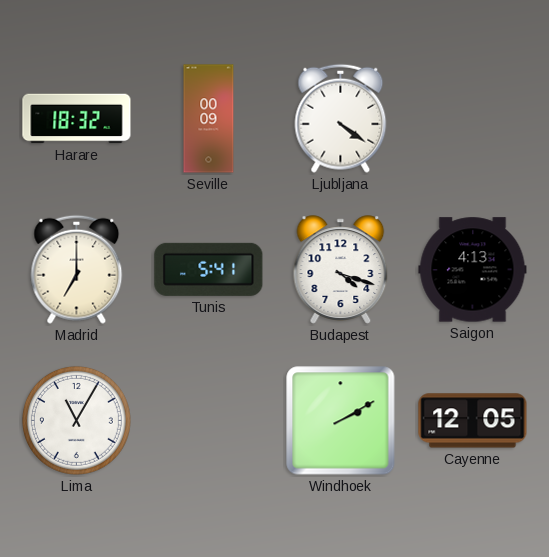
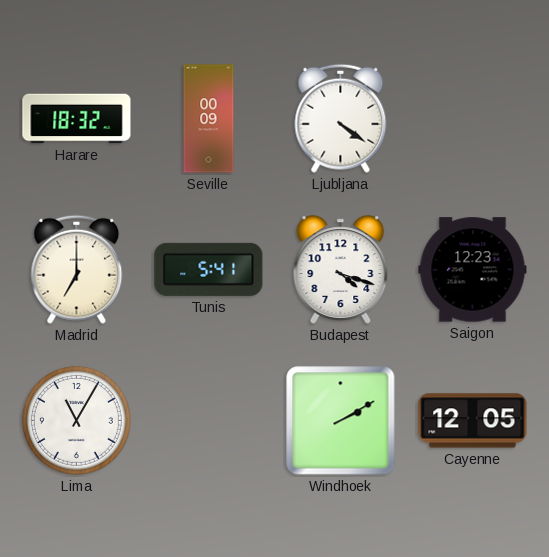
Saigon: 4:13 -> 12:23
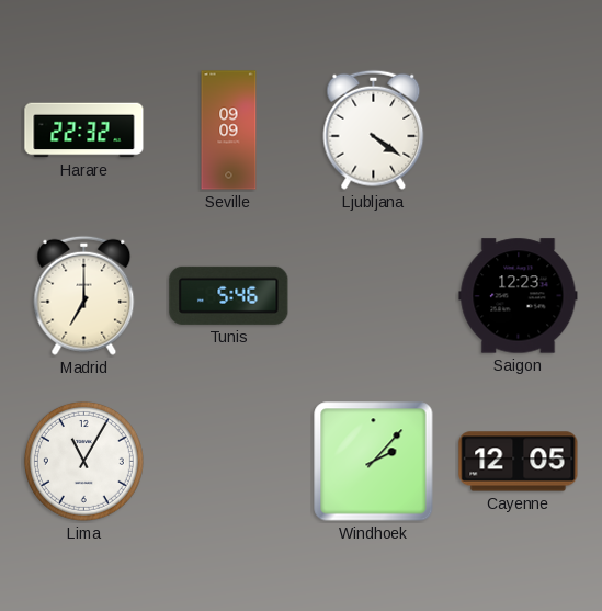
Harare: 18:32 -> 22:32
Seville: 00:09 -> 09:09
Tunis: 5:41 -> 5:46
Budapest: 4:18 -> none
Windhoek: 2:10 -> 2:07
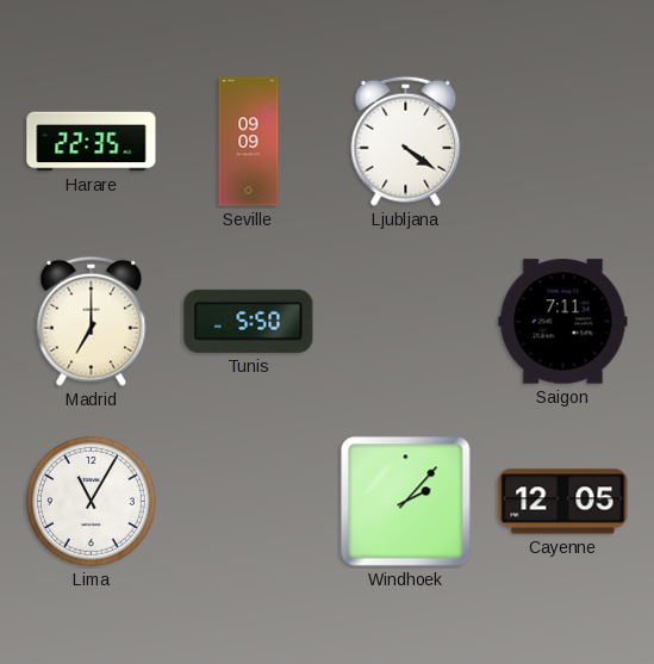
Harare: 22:32 -> 22:35
Tunis: 5:46 -> 5:50
Saigon: 12:23 -> 7:11
